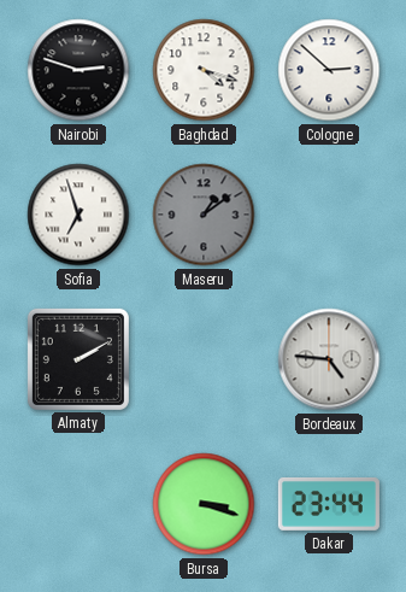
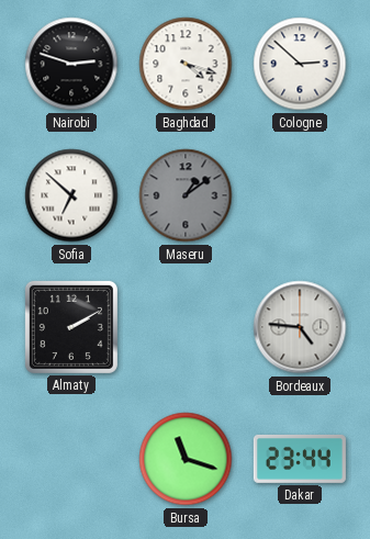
Sofia: 6:57 -> 6:52
Bursa: 3:18 -> 11:18
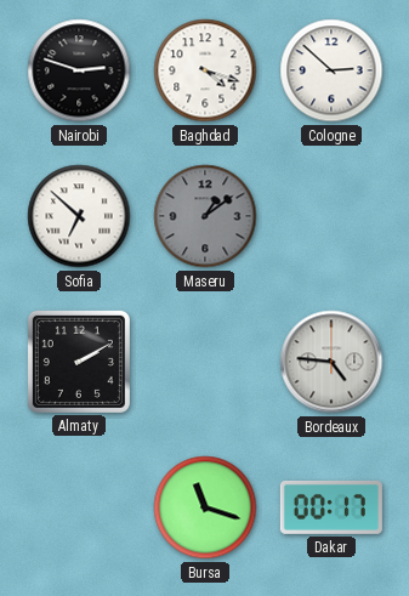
Dakar: 23:44 -> 00:17
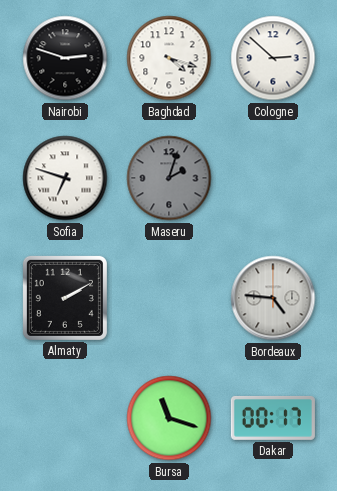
Sofia: 6:52 -> 6:48
Maseru: 1:09 -> 2:03
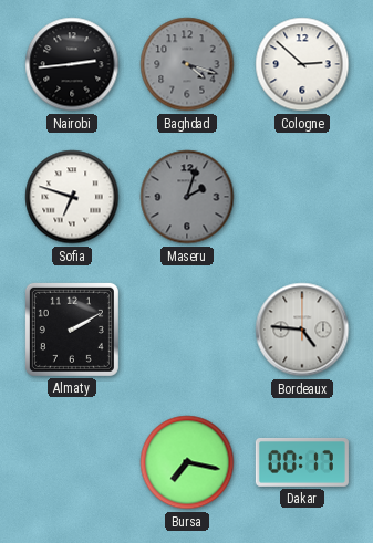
Nairobi: 2:48 -> 2:44
Baghdad dial: white -> grey
Bursa: 11:18 -> 7:17
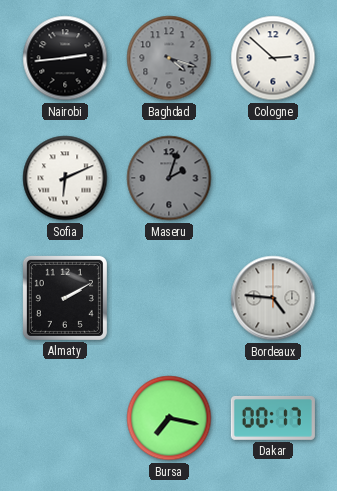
Sofia: 6:48 -> 6:11
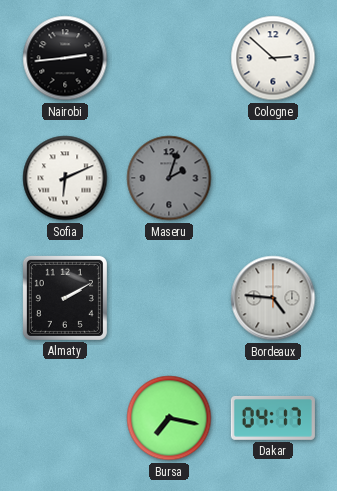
Baghdad: 4:18 -> none
Dakar: 00:17 -> 04:17
